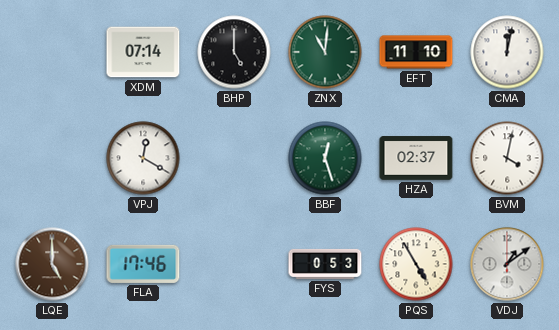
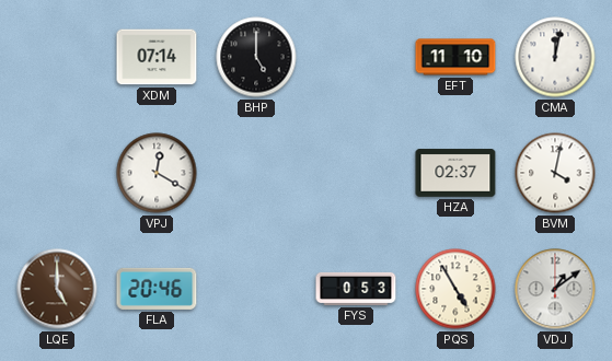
ZNX: 11:01 -> none
BBF: 12:27 -> none
FLA: 17:46 -> 20:46
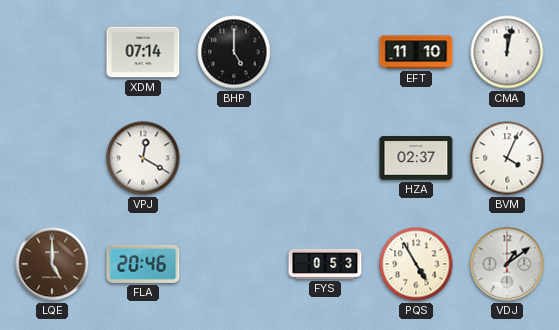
BVM: 4:02 -> 4:04
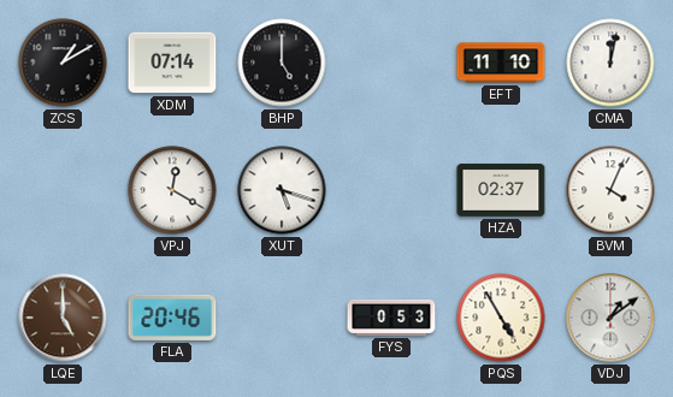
ZCS: none -> 1:10
XUT: none -> 5:18
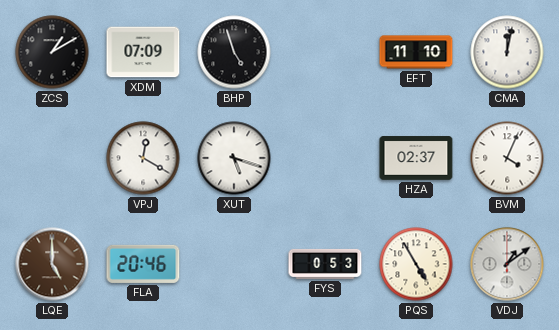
XDM: 07:14 -> 07:09
BHP: 5:00 -> 4:57
